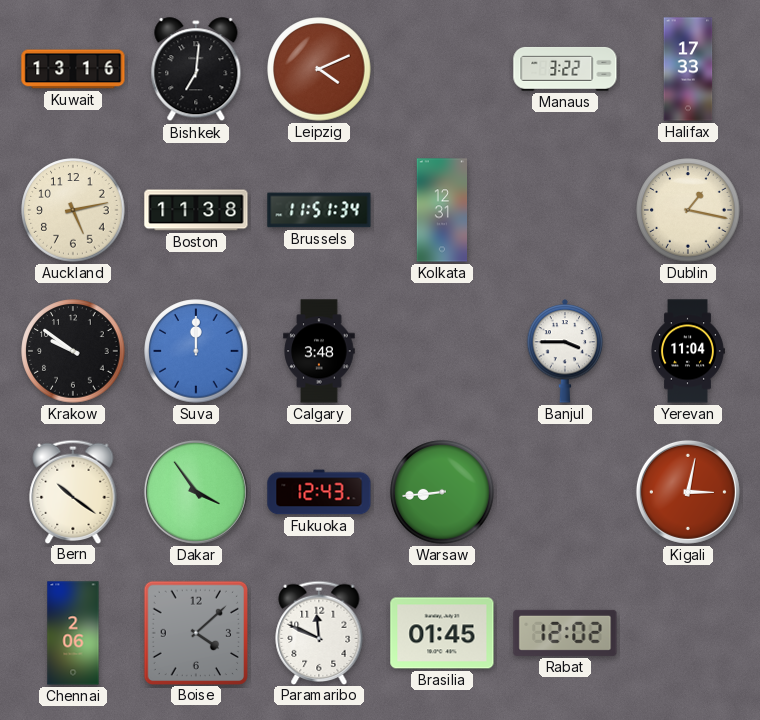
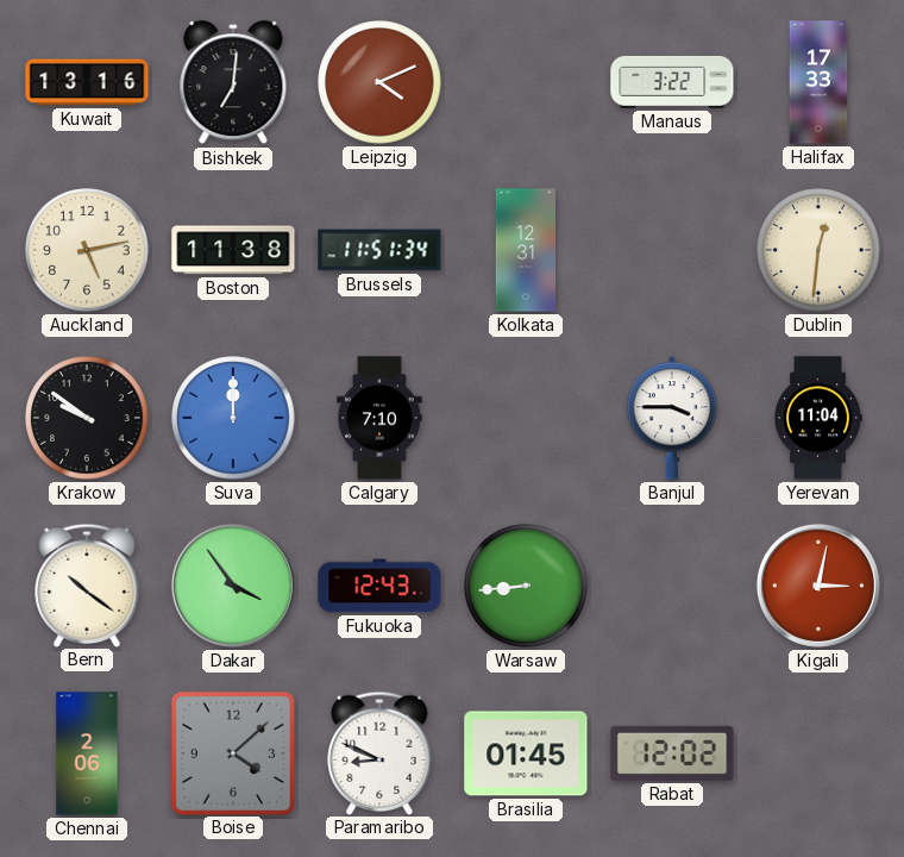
Dublin: 1:17 -> 12:31
Calgary: 3:48 -> 7:10
Paramaribo: 11:49 -> 8:49
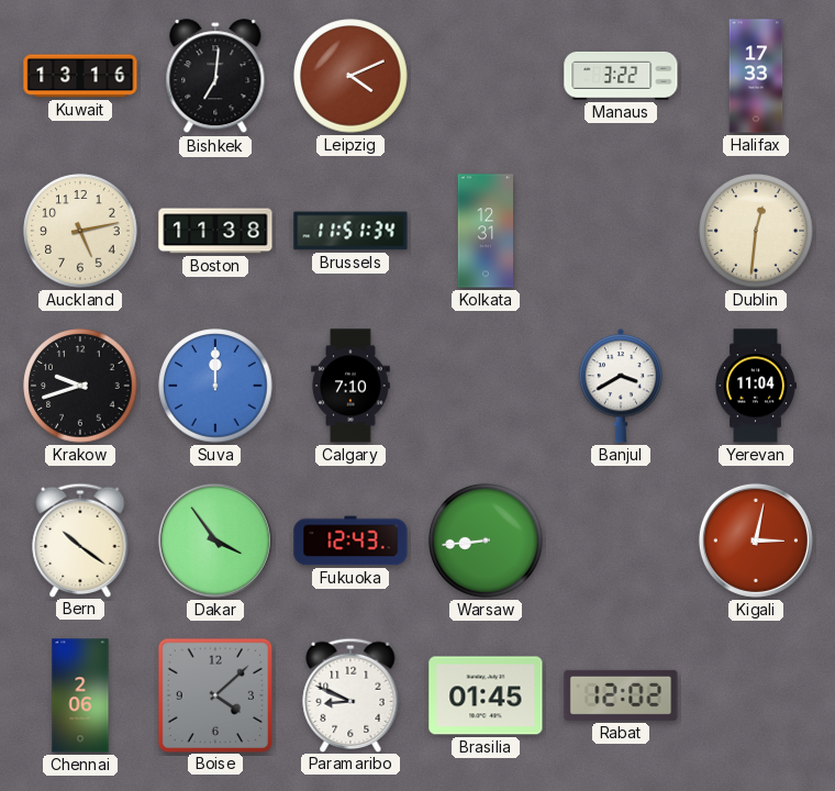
Krakow: 9:51 -> 9:42
Banjul: 3:45 -> 3:40
